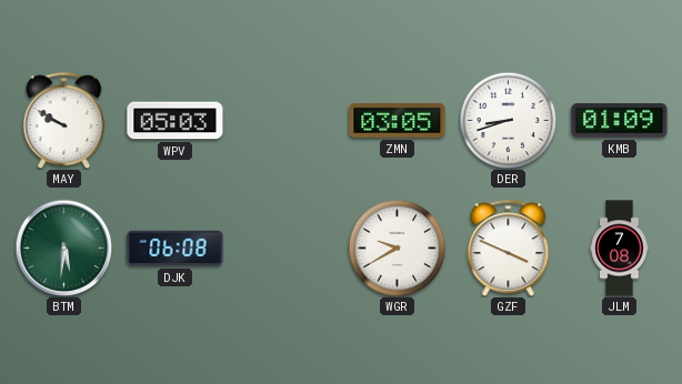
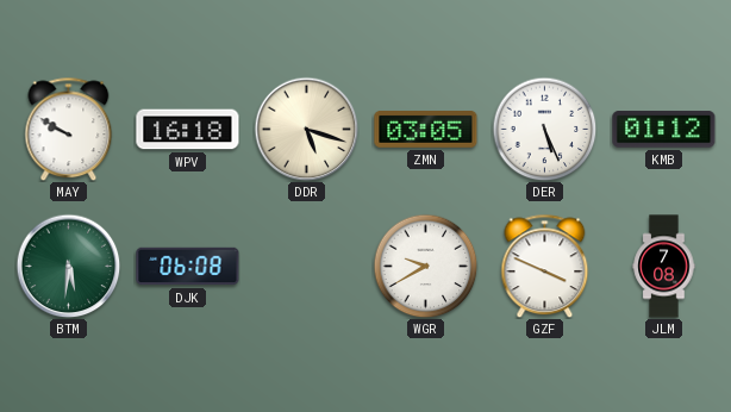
WPV: 05:03 -> 16:18
DDR: none -> 5:18
DER: 8:42 -> 5:26
KMB: 01:09 -> 01:12
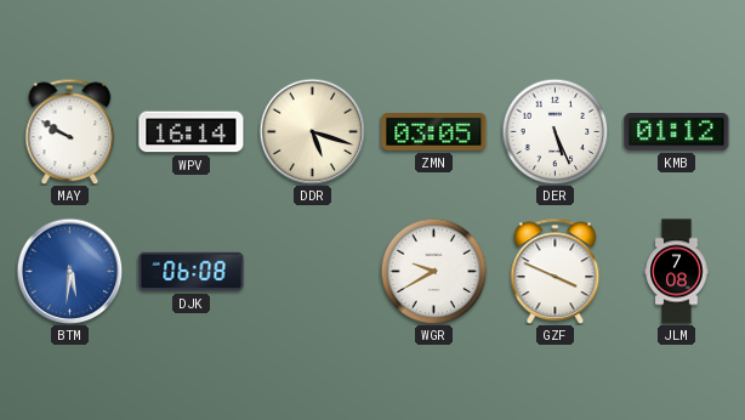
WPV: 16:18 -> 16:14
BTM dial: green -> blue
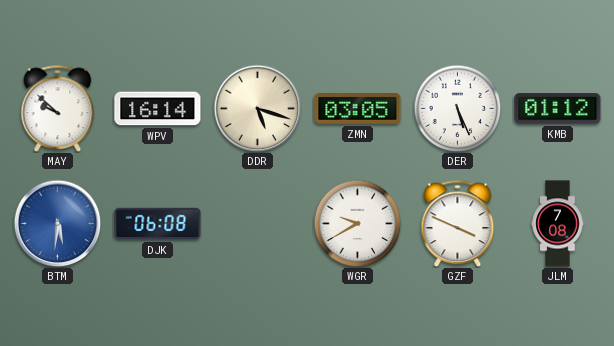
MAY: 9:50 -> 9:52
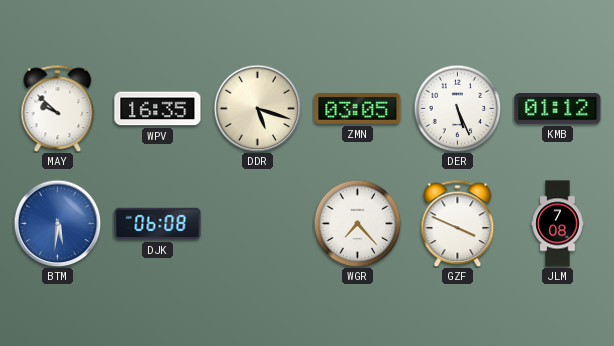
WPV: 16:14 -> 16:35
WGR: 9:40 -> 7:23
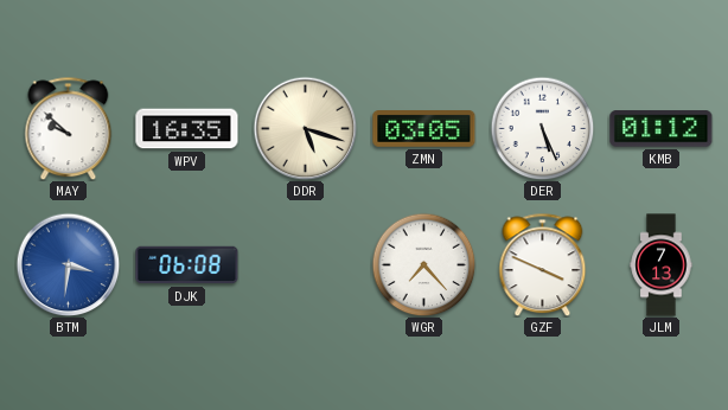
BTM: 5:31 -> 3:31
JLM: 7:08 -> 7:13
